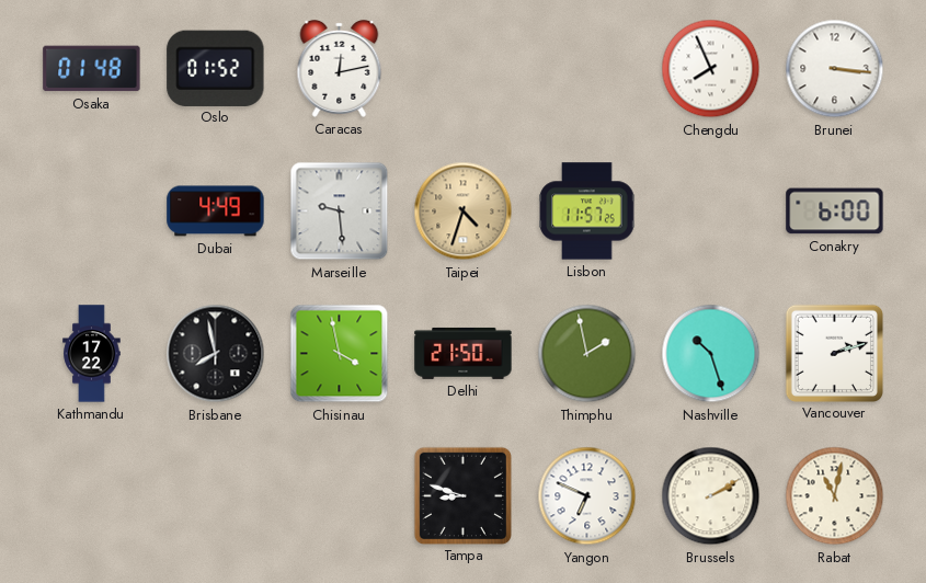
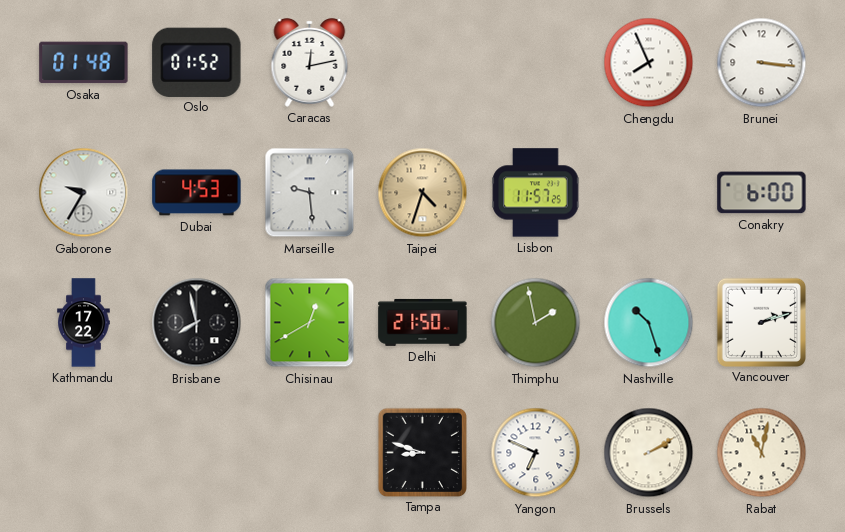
Gaborone: none -> 9:35
Dubai: 4:49 -> 4:53
Chisinau: 3:58 -> 12:40
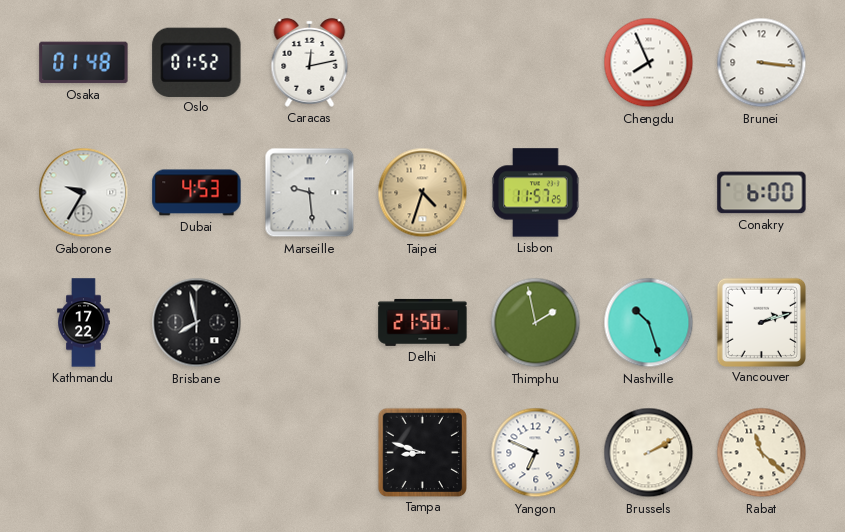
Chisinau: 12:40 -> none
Rabat: 11:02 -> 11:22
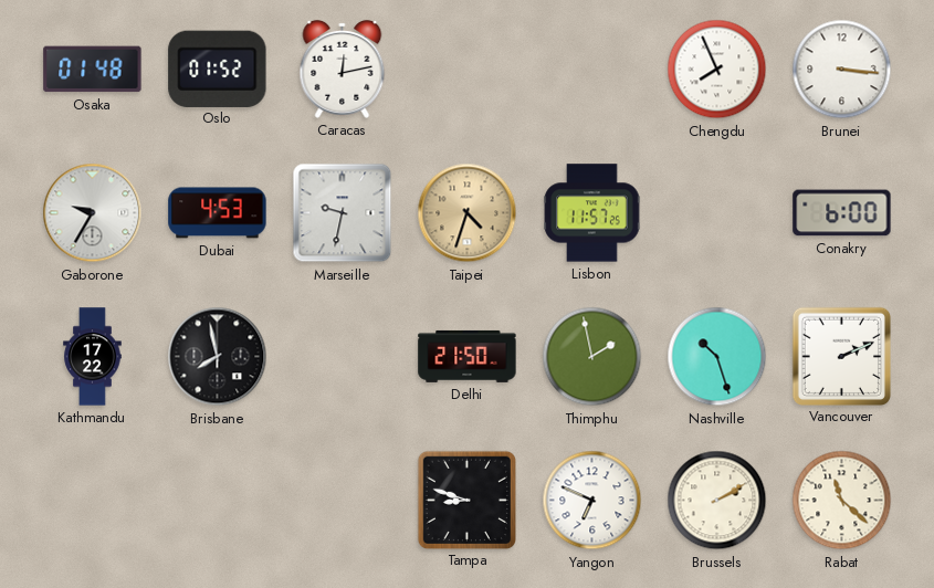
Marseille: 9:29 -> 9:32
Vancouver: 2:12 -> 2:11
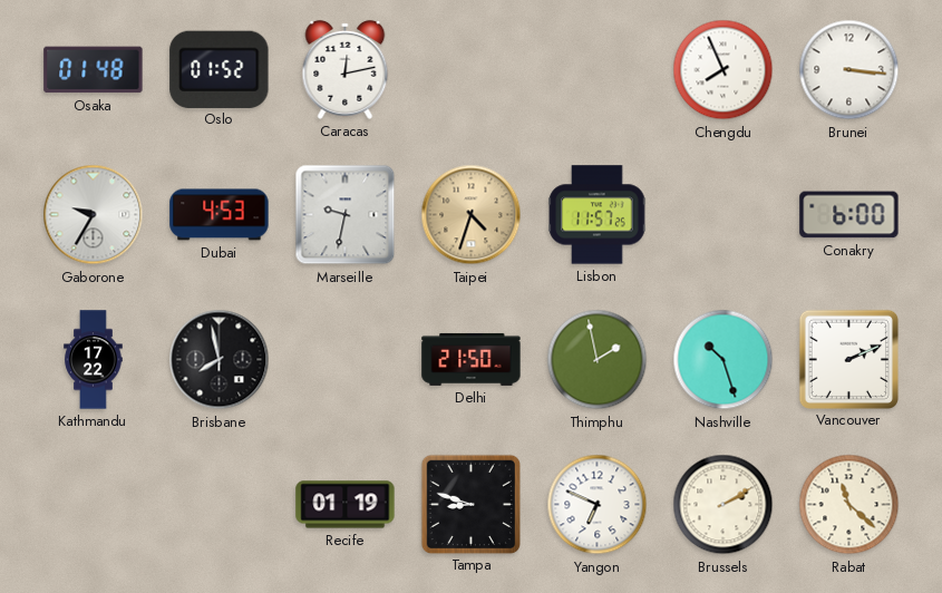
Recife: none -> 01:19
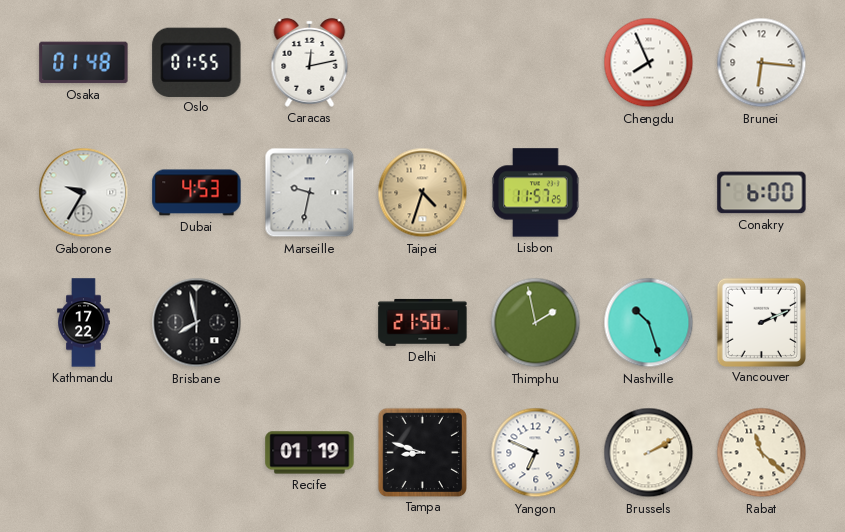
Oslo: 01:52 -> 01:55
Brunei: 3:16 -> 6:16
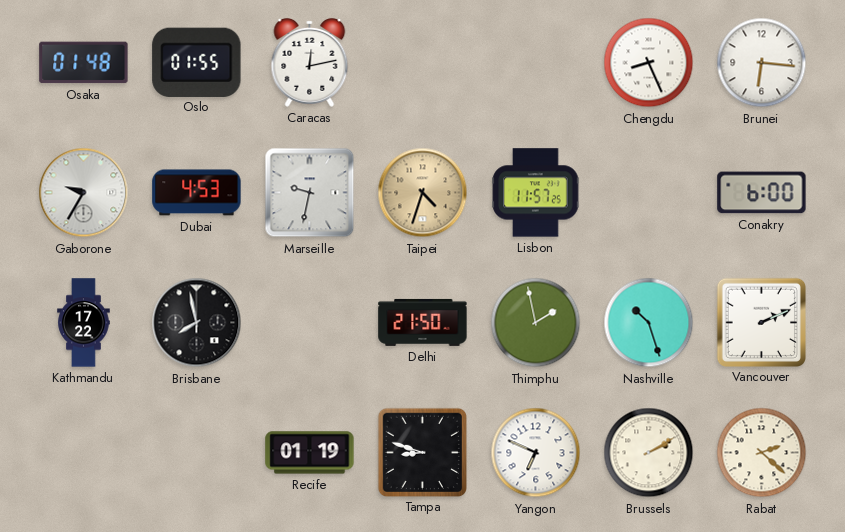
Chengdu: 7:56 -> 8:26
Rabat: 11:22 -> 2:22
